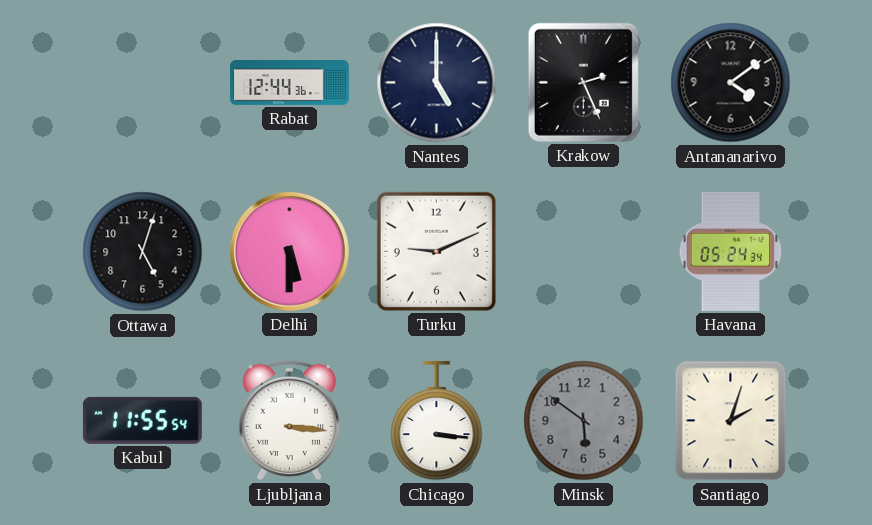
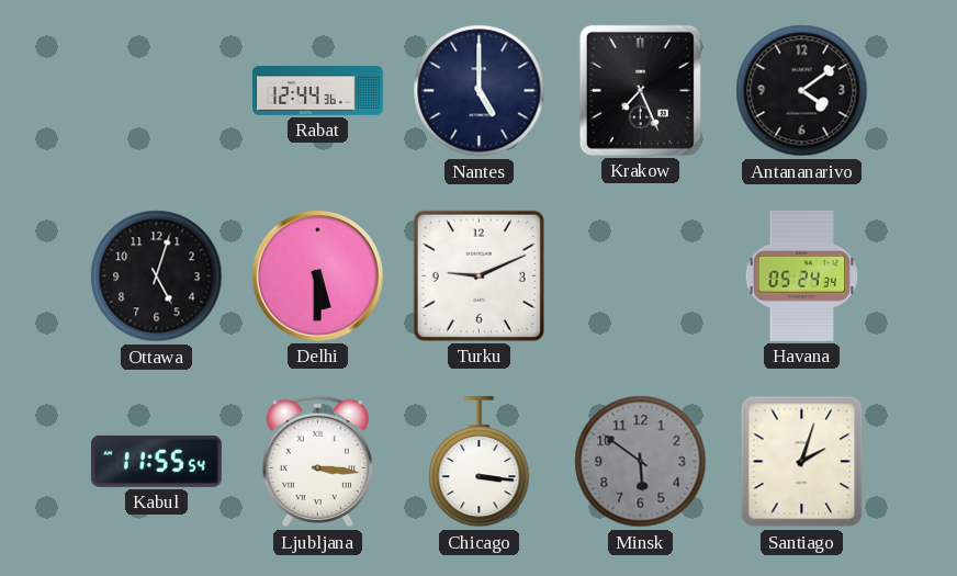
Krakow: 2:26 -> 7:26
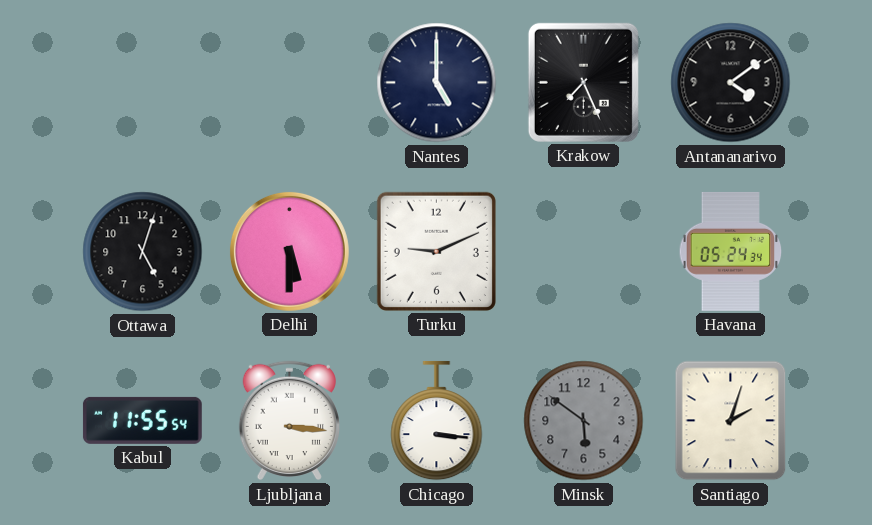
Rabat: 12:44 -> none
